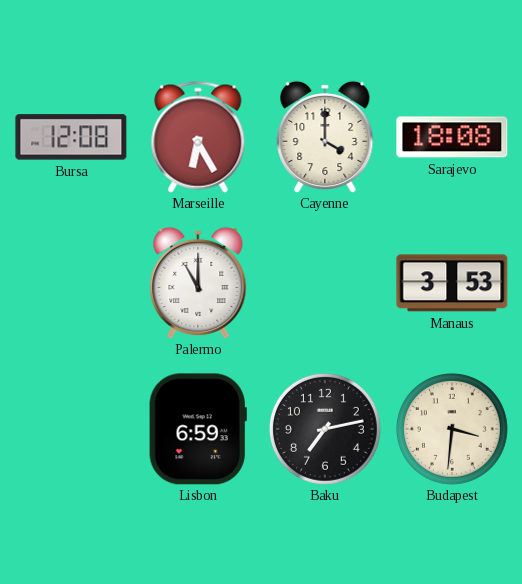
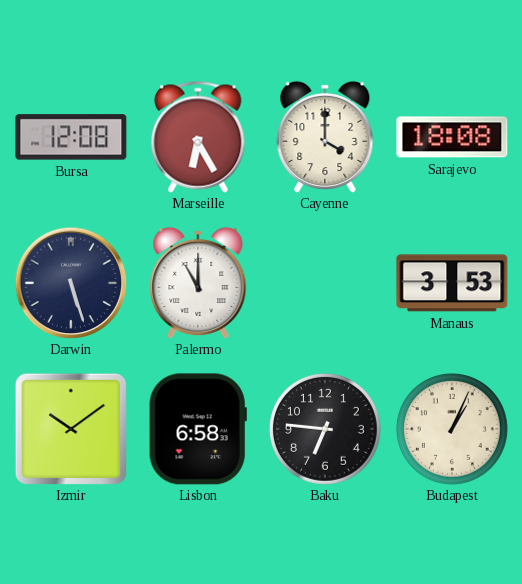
Darwin: none -> 5:27
Izmir: none -> 10:09
Lisbon: 6:59 -> 6:58
Baku: 7:13 -> 6:46
Budapest: 3:31 -> 1:04
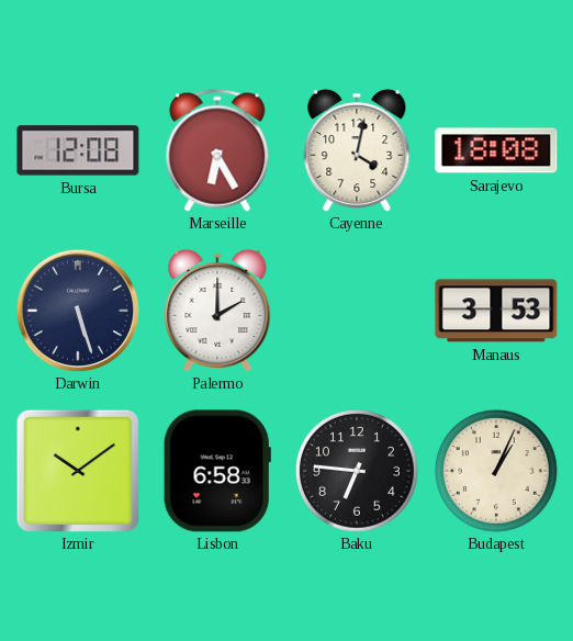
Cayenne: 4:00 -> 4:02
Palermo: 11:00 -> 2:00
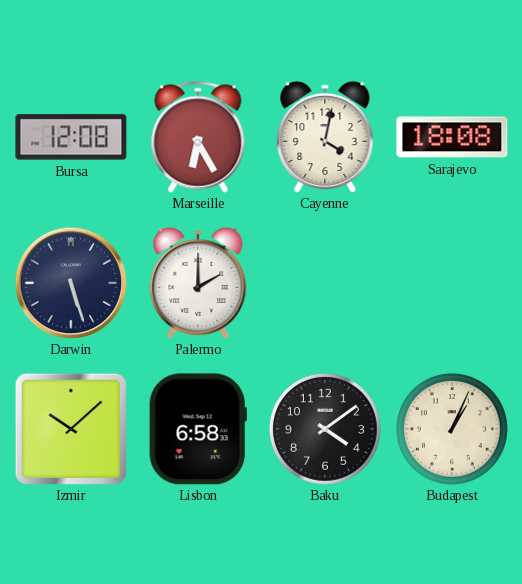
Manaus: 3:53 -> none
Izmir: 10:09 -> 10:08
Baku: 6:46 -> 4:09
